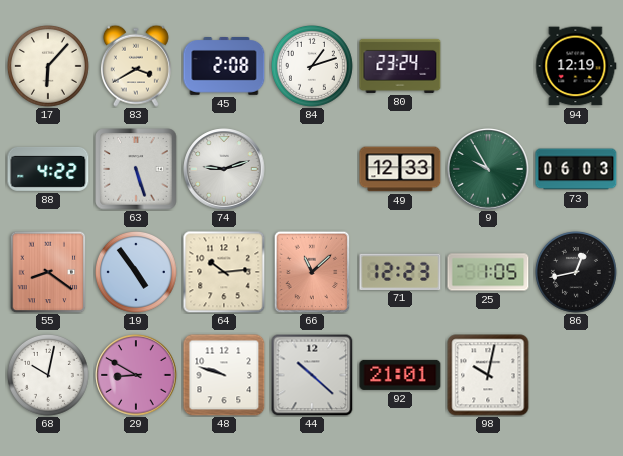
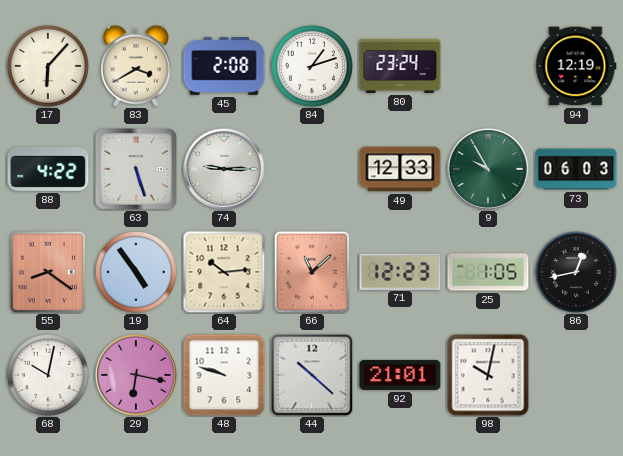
74: 9:12 -> 9:15
29: 8:50 -> 6:17
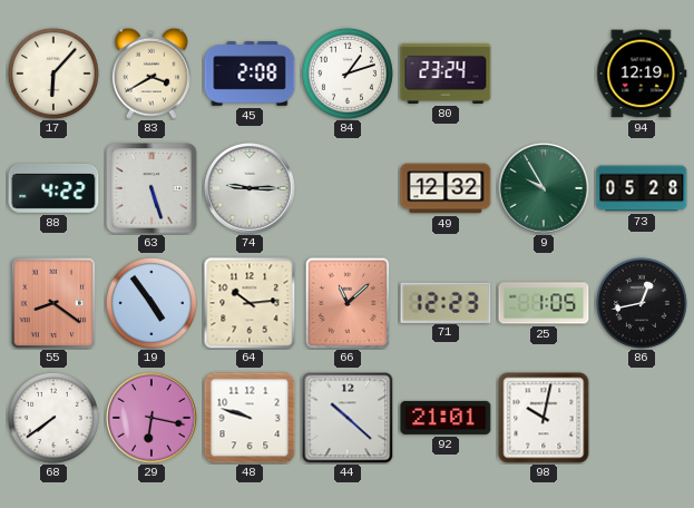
49: 12:33 -> 12:32
73: 06:03 -> 05:28
68: 10:02 -> 7:39
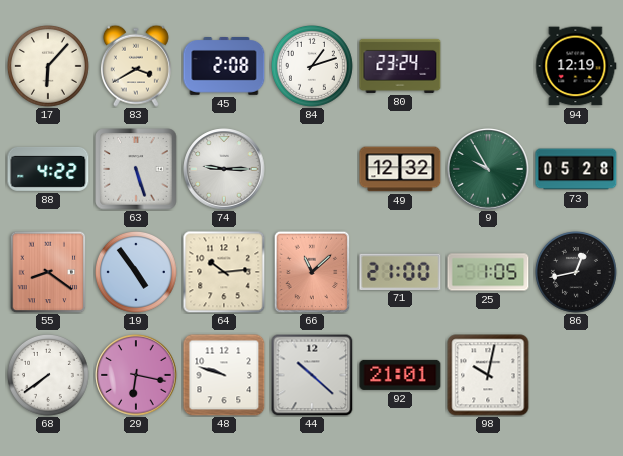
71: 12:23 -> 21:00
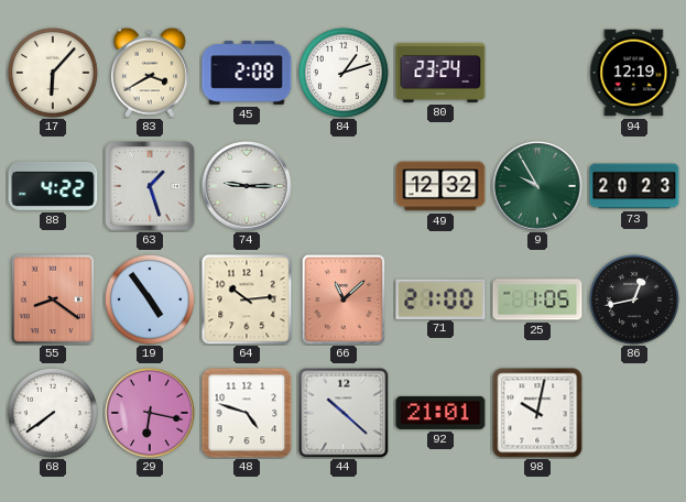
63: 5:27 -> 1:27
73: 05:28 -> 20:23
48: 9:48 -> 4:48
